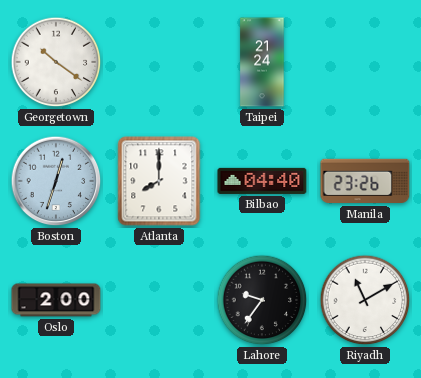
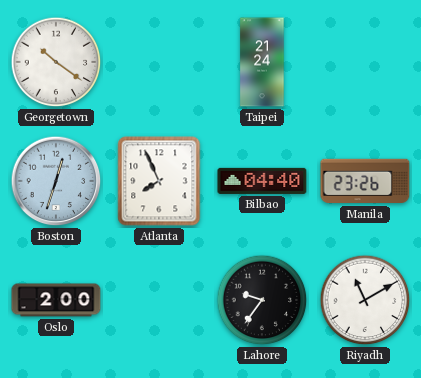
Atlanta: 8:00 -> 7:56
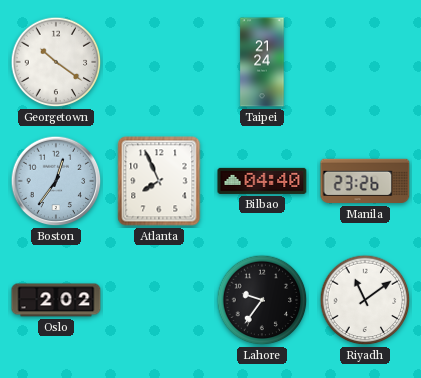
Boston: 12:33 -> 12:36
Oslo: 2:00 -> 2:02
Riyadh: 11:10 -> 11:09
